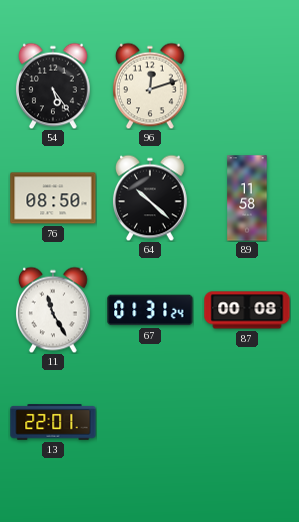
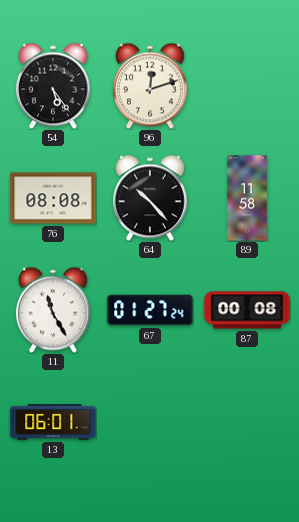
76: 08:50 -> 08:08
64: 10:22 -> 10:23
67: 01:31 -> 01:27
13: 22:01 -> 06:01
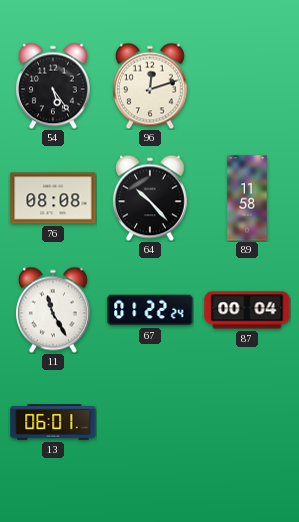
67: 01:27 -> 01:22
87: 00:08 -> 00:04
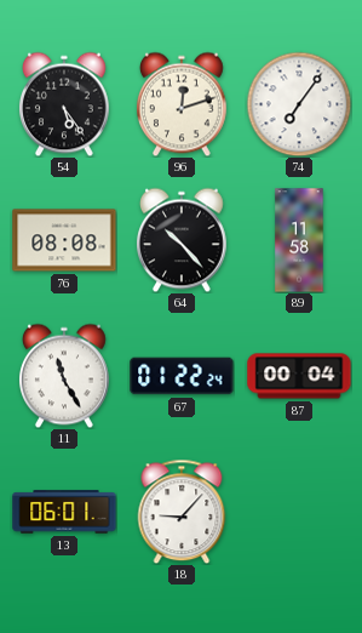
74: none -> 7:06
18: none -> 9:07
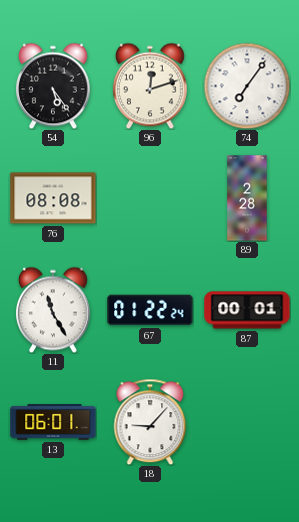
64: 10:23 -> none
89: 11:58 -> 2:28
87: 00:04 -> 00:01
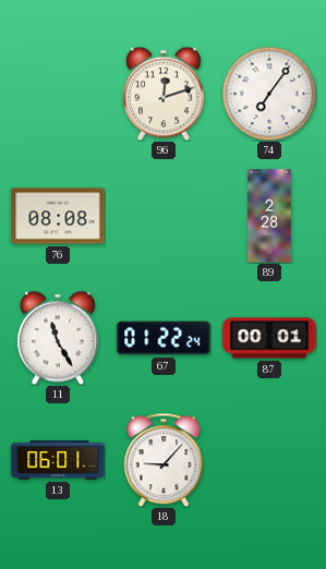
54: 5:24 -> none
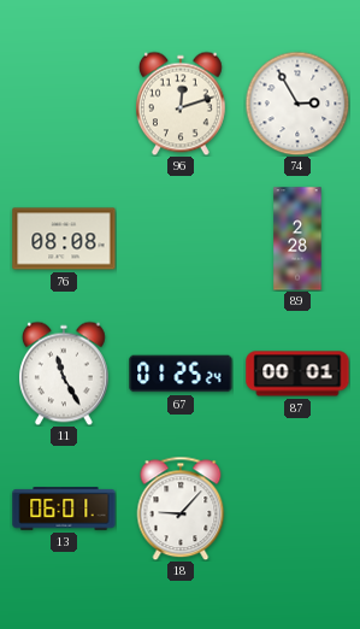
74: 7:06 -> 2:55
67: 01:22 -> 01:25
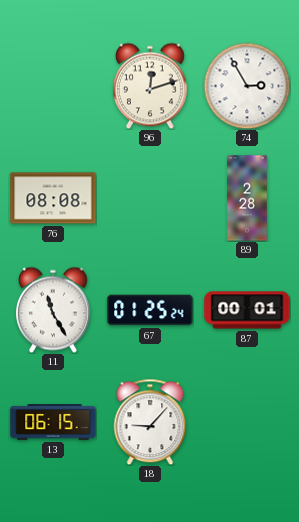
13: 06:01 -> 06:15
